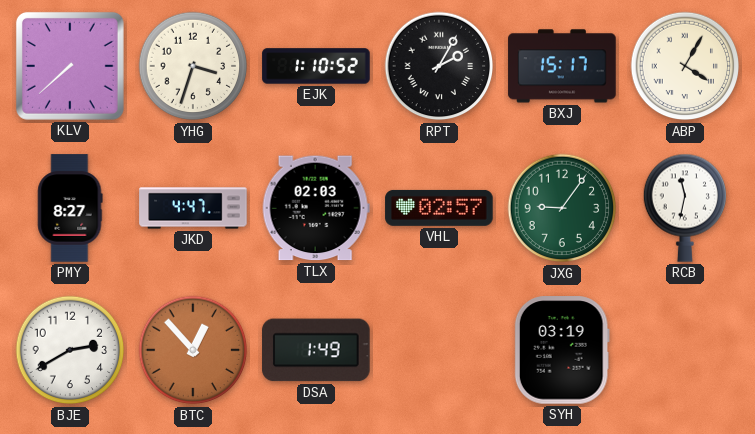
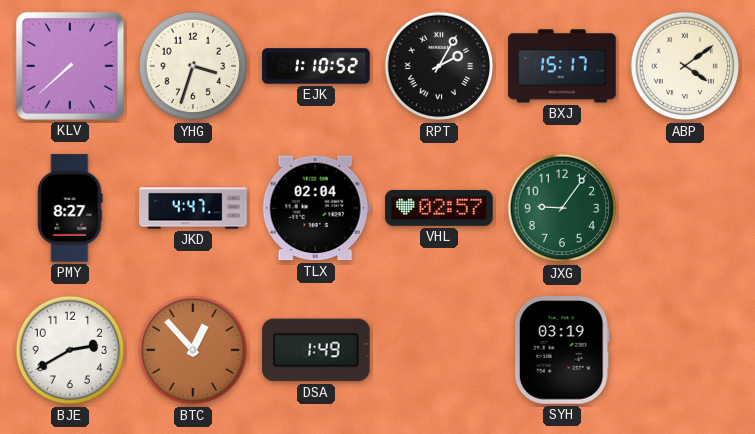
ABP: 4:05 -> 4:09
TLX: 02:03 -> 02:04
RCB: 11:32 -> none
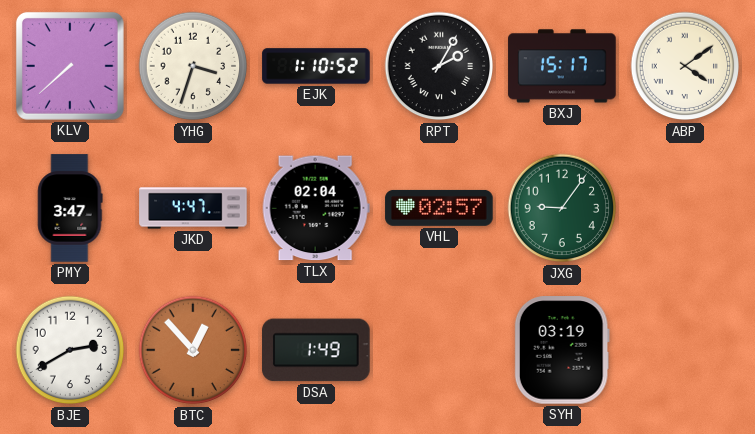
PMY: 8:27 -> 3:47
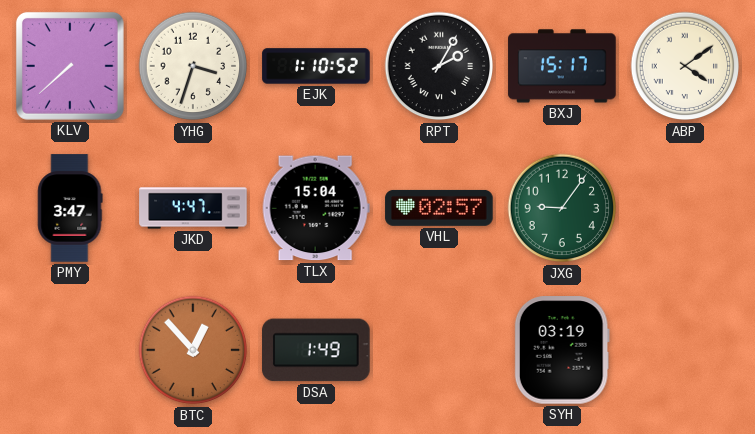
TLX: 02:04 -> 15:04
BJE: 2:40 -> none
